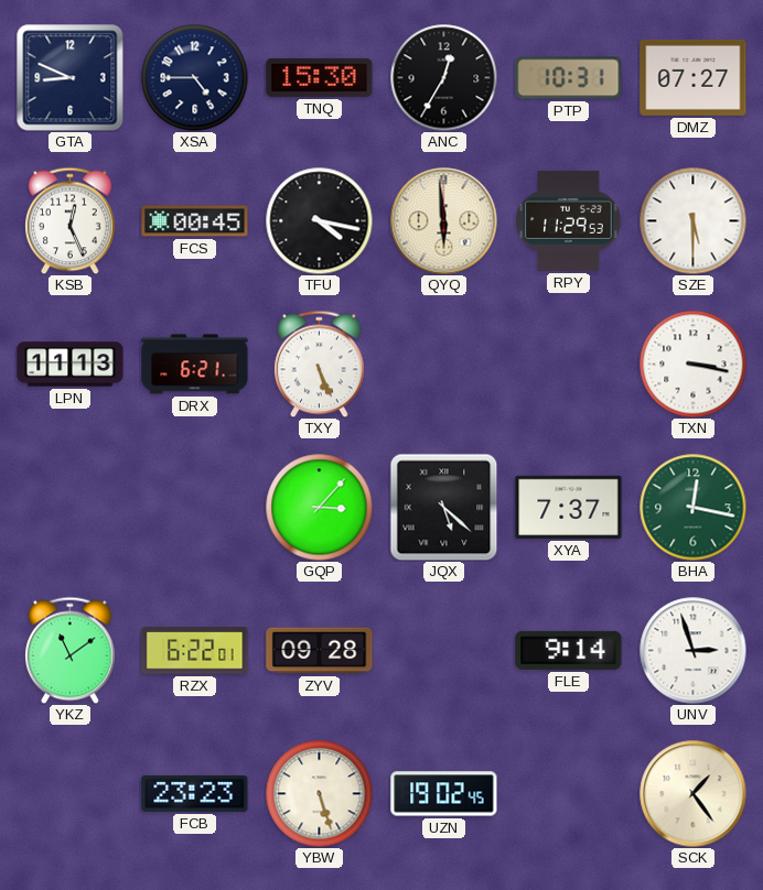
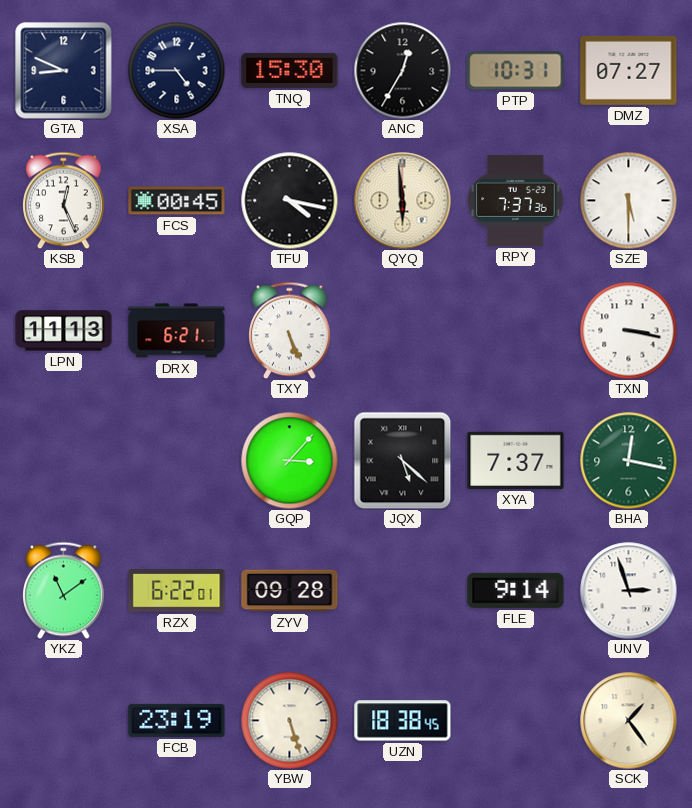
RPY: 11:29 -> 7:37
FCB: 23:23 -> 23:19
UZN: 19:02 -> 18:38
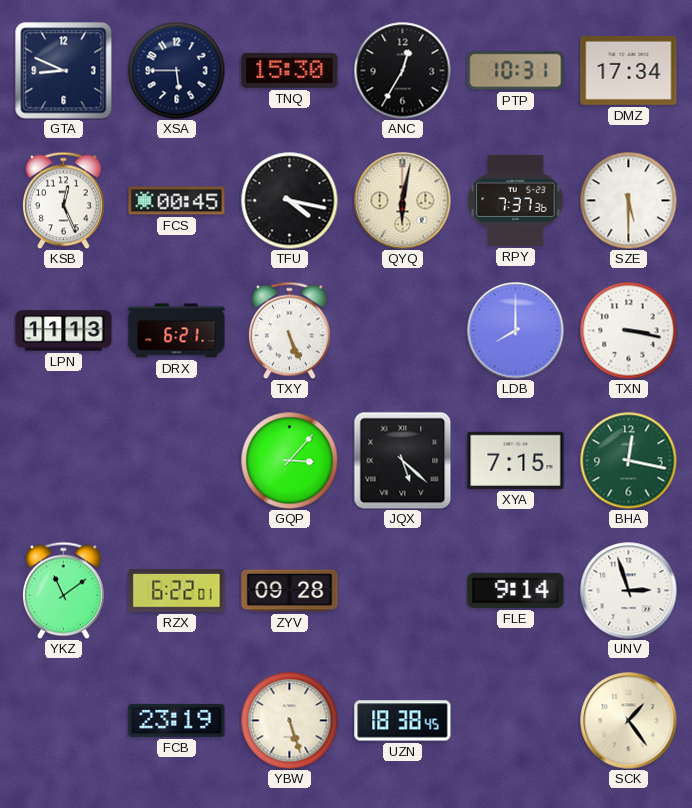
XSA: 4:45 -> 5:45
DMZ: 07:27 -> 17:34
QYQ: 5:59 -> 6:02
LDB: none -> 8:00
XYA: 7:37 -> 7:15
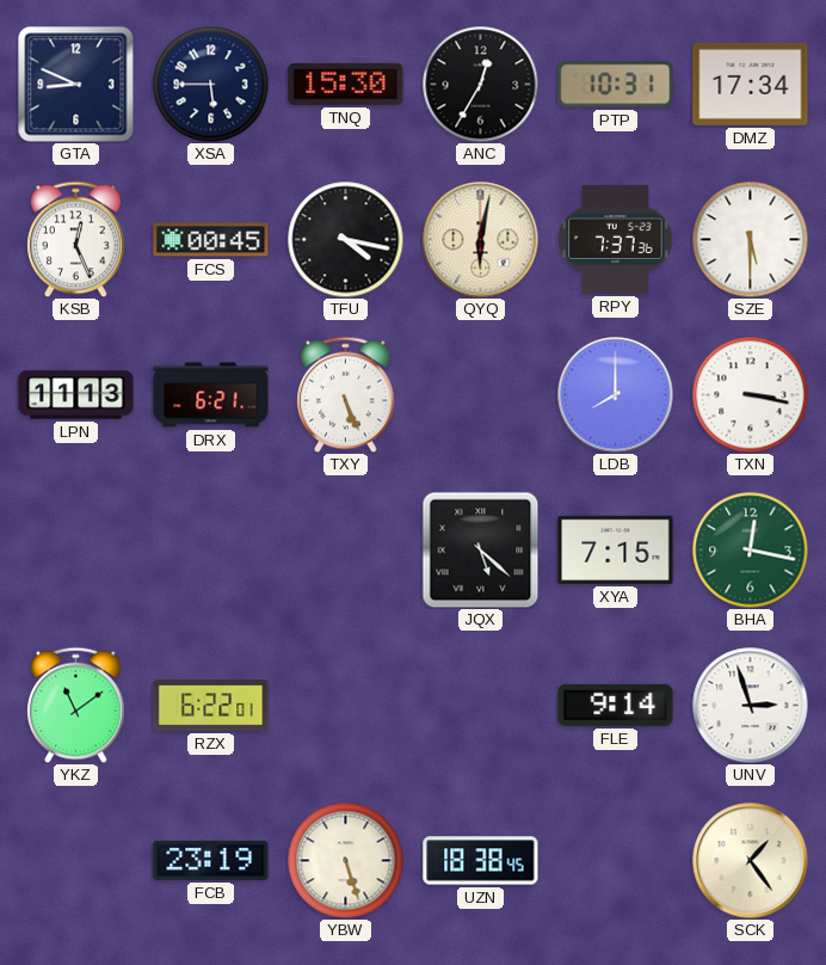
GQP: 3:07 -> none
ZYV: 09:28 -> none
